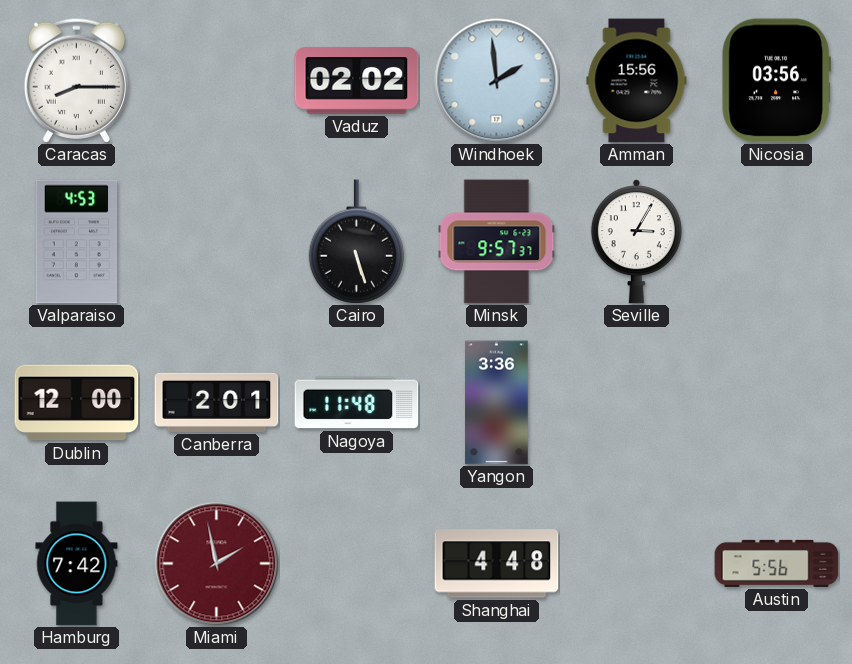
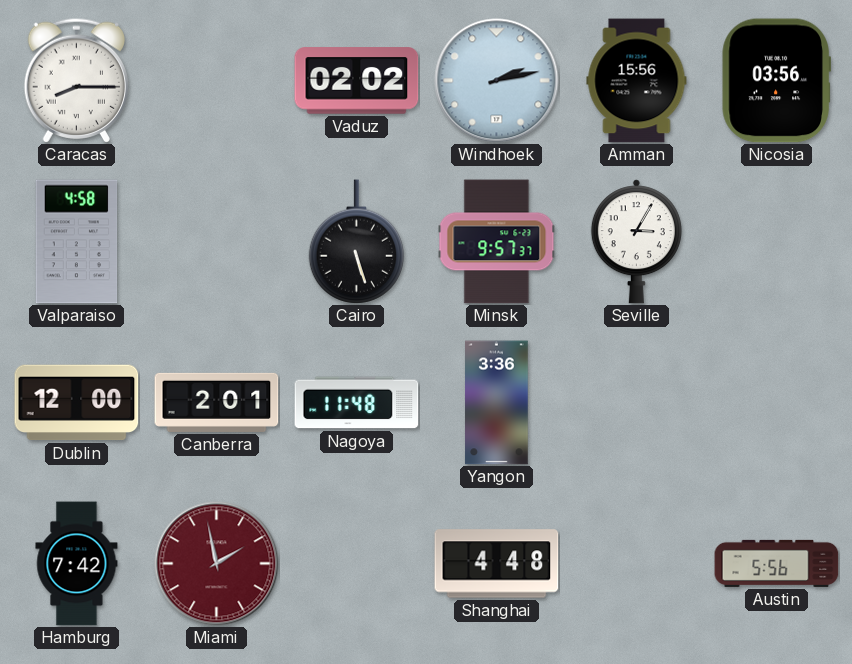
Windhoek: 1:59 -> 2:13
Valparaiso: 4:53 -> 4:58
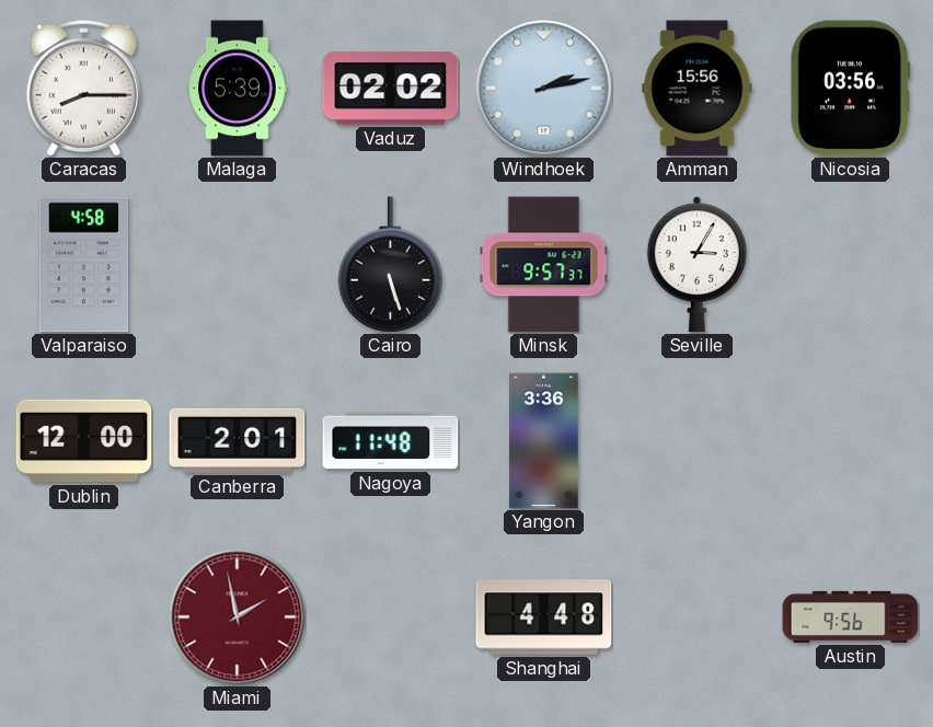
Malaga: none -> 5:39
Hamburg: 7:42 -> none
Austin: 5:56 -> 9:56
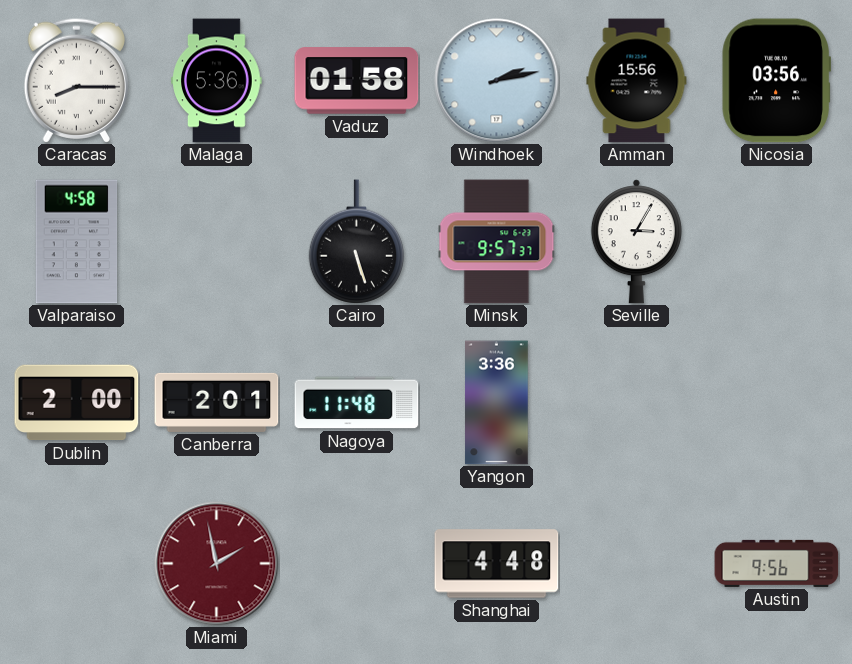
Malaga: 5:39 -> 5:36
Vaduz: 02:02 -> 01:58
Dublin: 12:00 -> 2:00
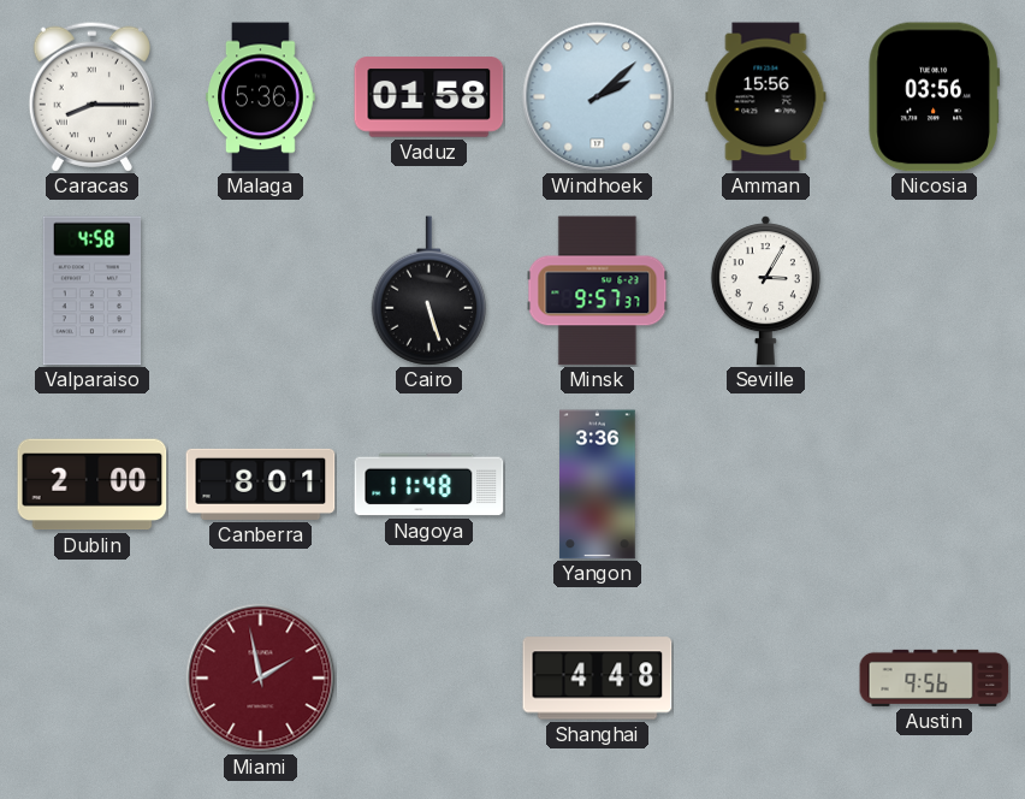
Windhoek: 2:13 -> 2:08
Canberra: 2:01 -> 8:01
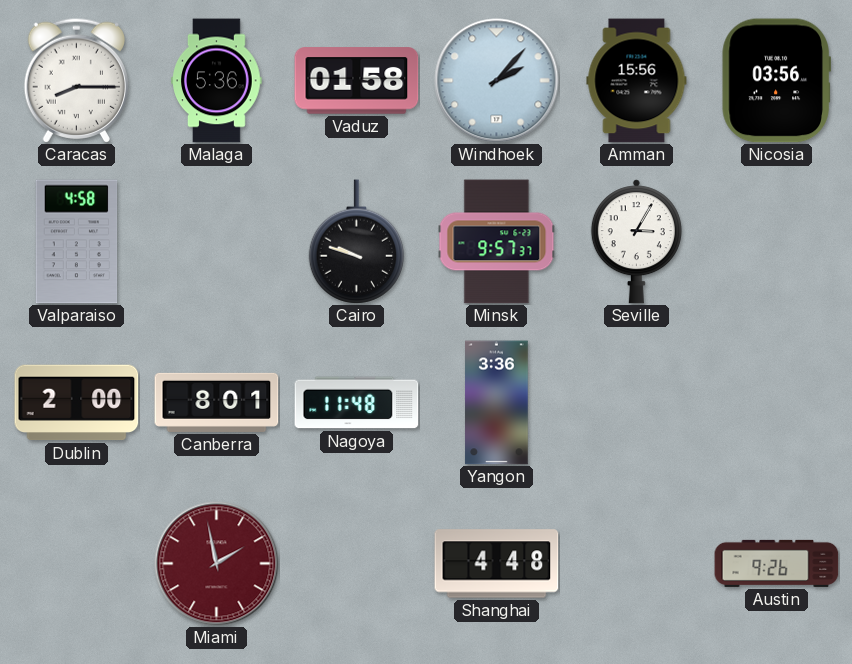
Windhoek: 2:08 -> 2:07
Cairo: 5:27 -> 9:48
Austin: 9:56 -> 9:26
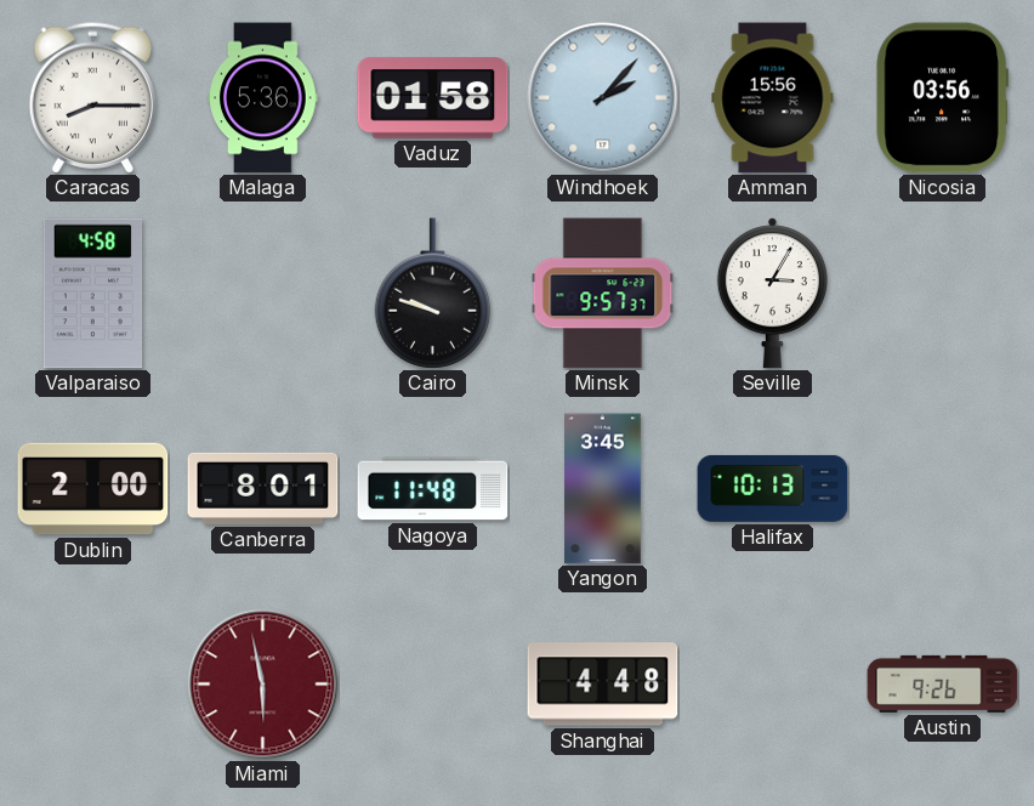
Yangon: 3:36 -> 3:45
Halifax: none -> 10:13
Miami: 1:58 -> 5:58
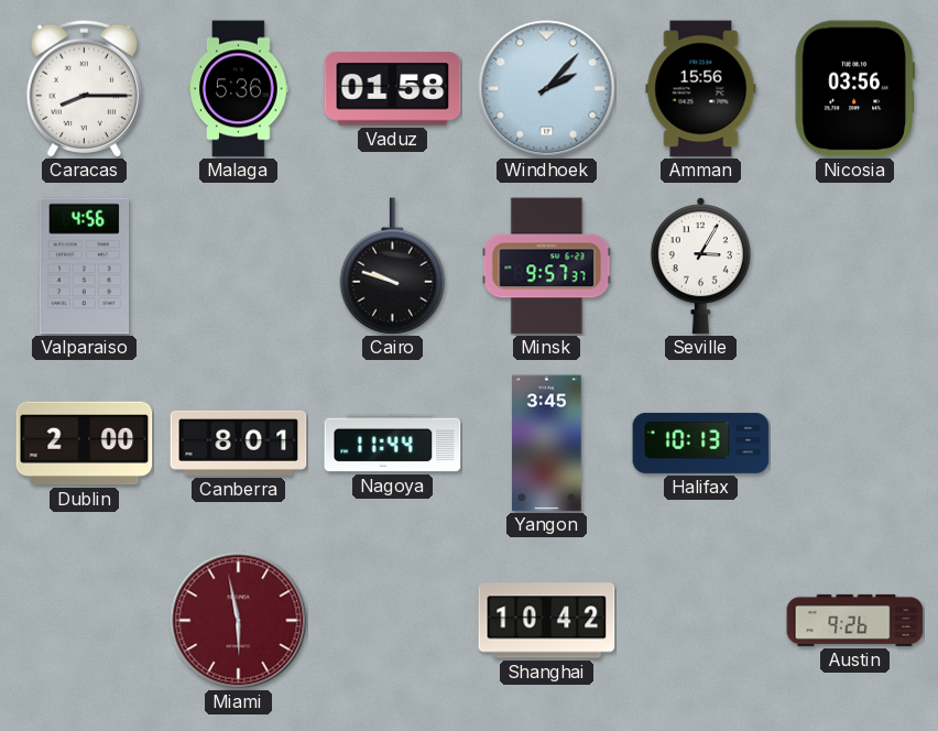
Valparaiso: 4:58 -> 4:56
Nagoya: 11:48 -> 11:44
Shanghai: 4:48 -> 10:42
